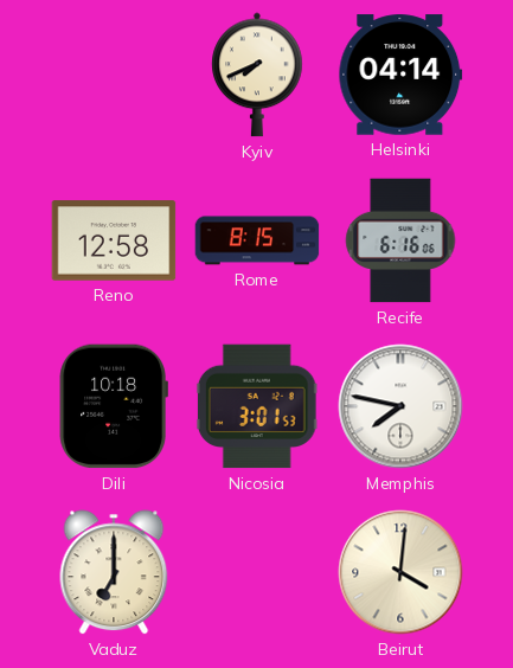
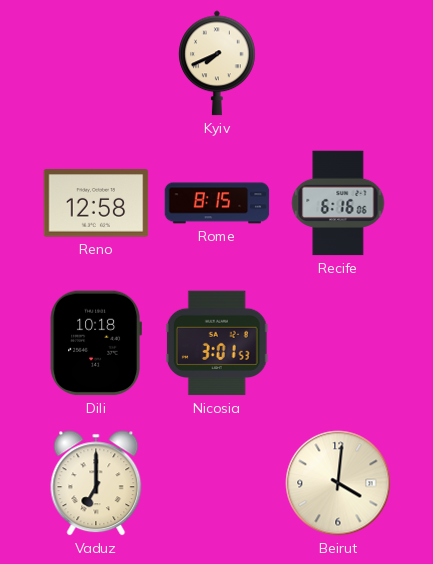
Helsinki: 04:14 -> none
Memphis: 7:47 -> none
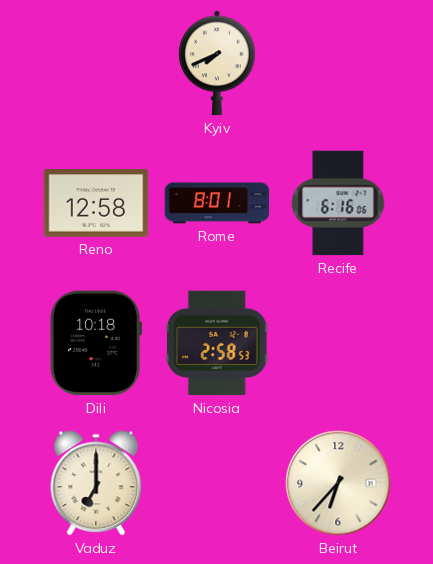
Rome: 8:15 -> 8:01
Nicosia: 3:01 -> 2:58
Beirut: 4:01 -> 6:37
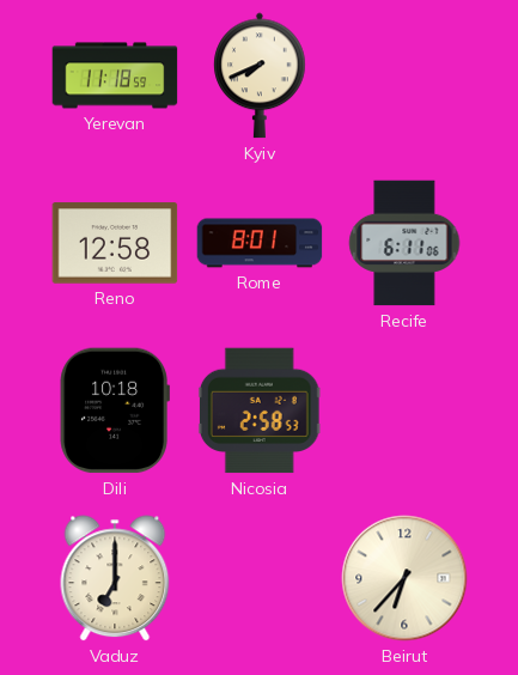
Yerevan: none -> 11:18
Recife: 6:16 -> 6:11
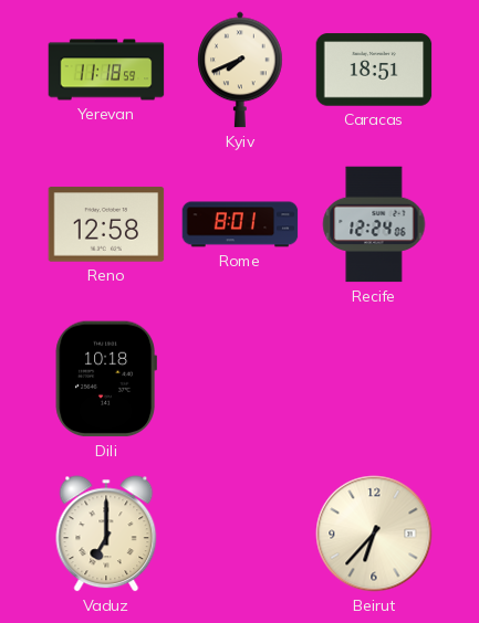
Caracas: none -> 18:51
Recife: 6:11 -> 12:24
Nicosia: 2:58 -> none
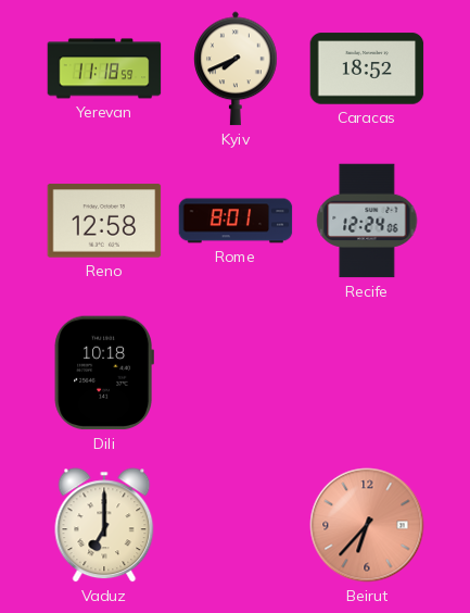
Caracas: 18:51 -> 18:52
Beirut dial: cream -> salmon
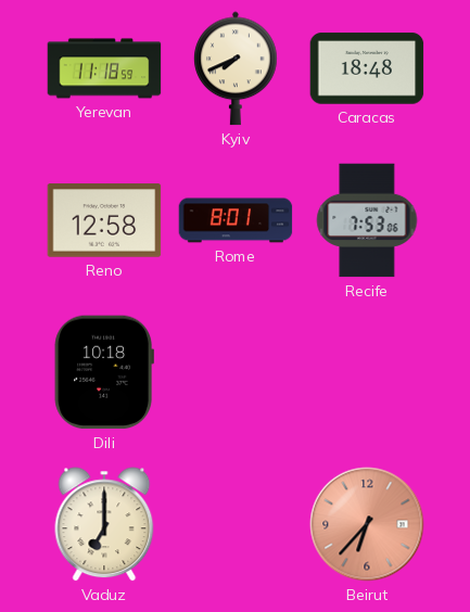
Caracas: 18:52 -> 18:48
Recife: 12:24 -> 7:53
